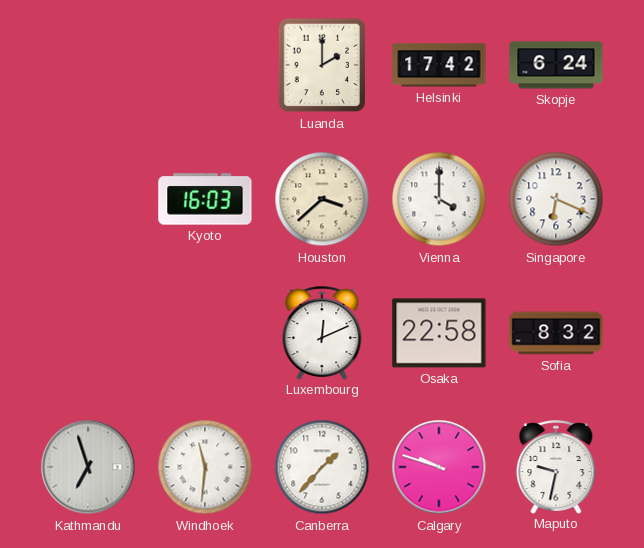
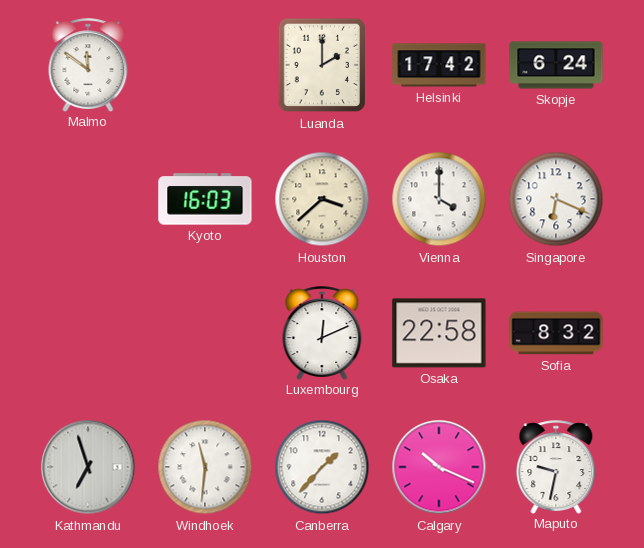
Malmo: none -> 11:51
Calgary: 9:48 -> 10:19
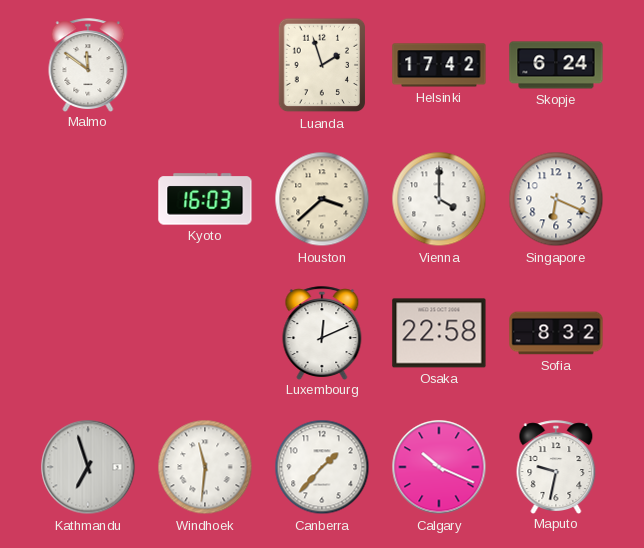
Luanda: 2:00 -> 1:57
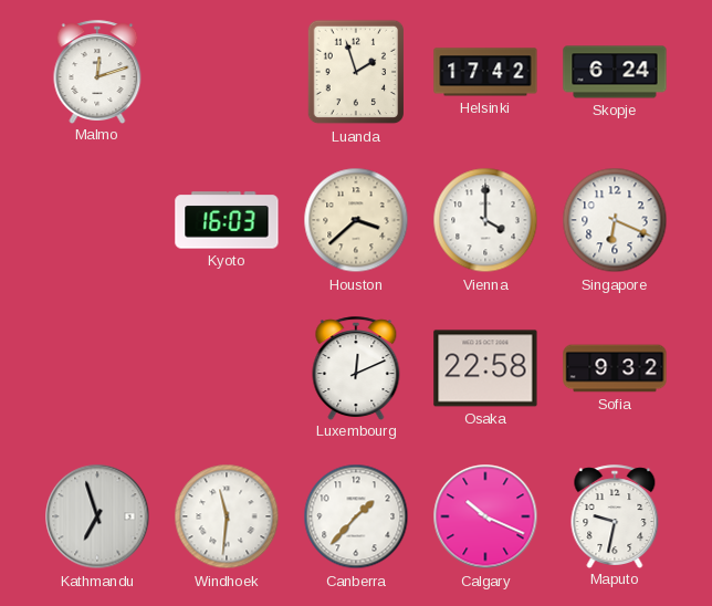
Malmo: 11:51 -> 12:12
Sofia: 8:32 -> 9:32
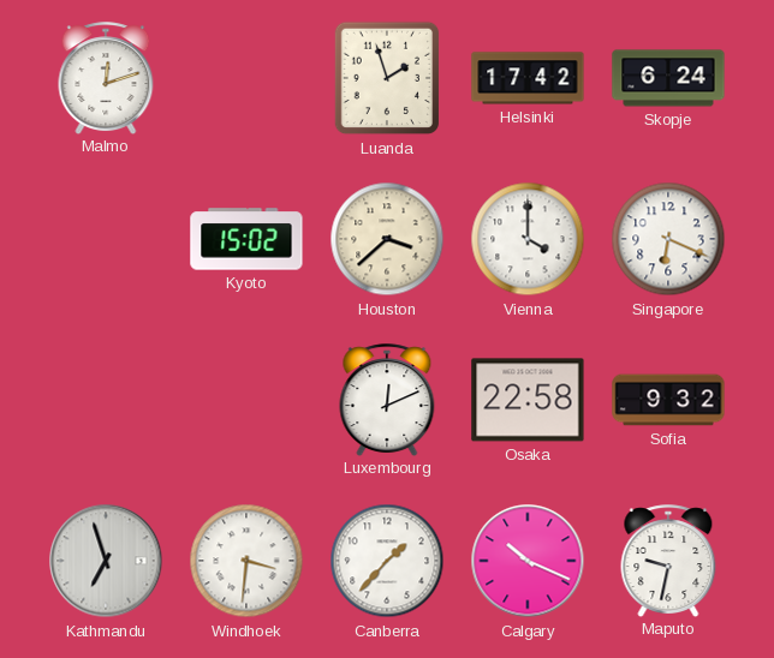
Kyoto: 16:03 -> 15:02
Windhoek: 11:31 -> 3:31
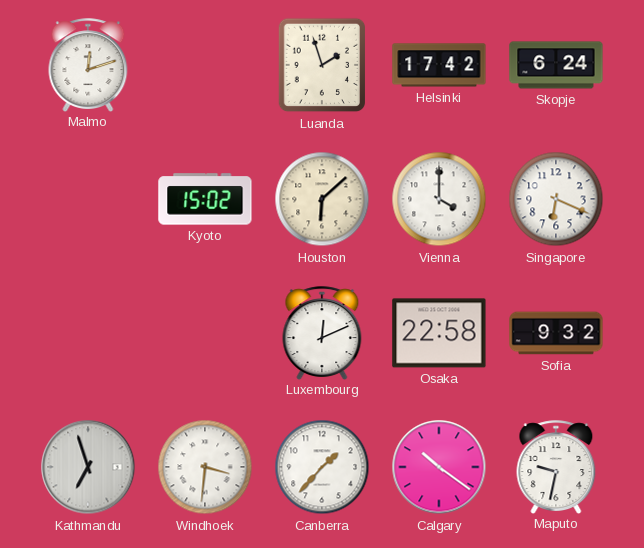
Houston: 3:38 -> 6:08
Calgary: 10:19 -> 10:21
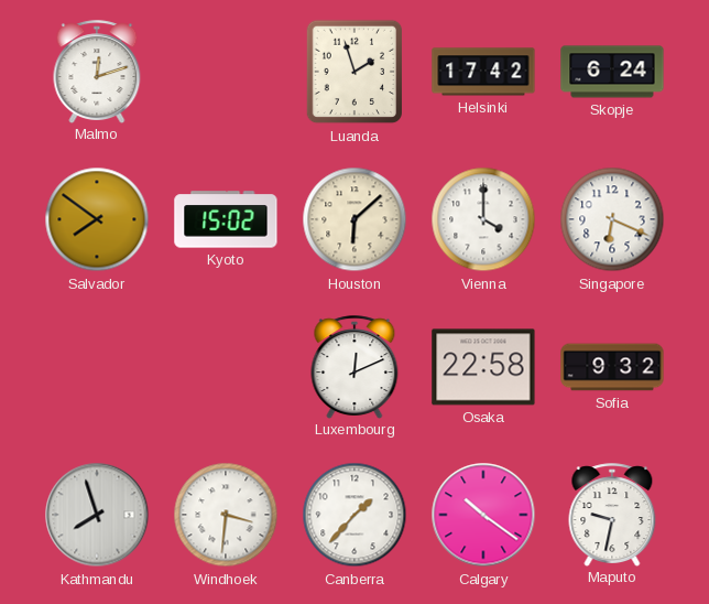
Salvador: none -> 7:51
Kathmandu: 6:57 -> 7:57
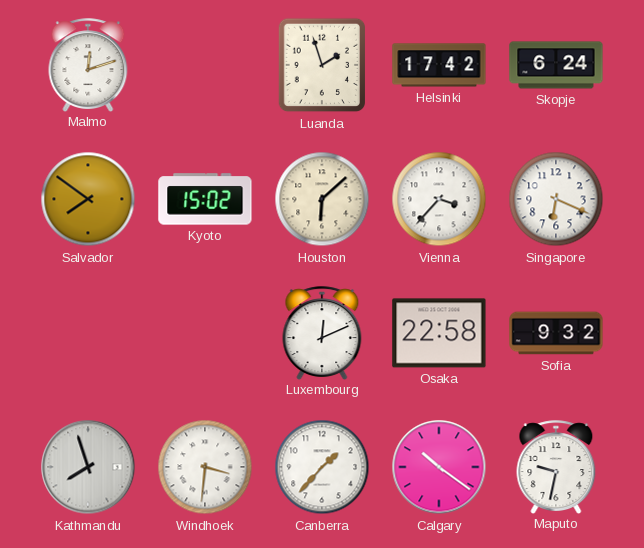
Vienna: 4:00 -> 3:37
